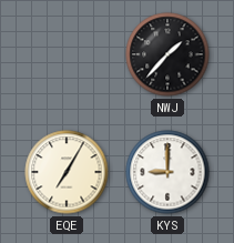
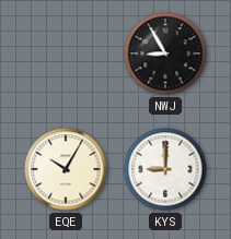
NWJ: 1:37 -> 8:55
EQE: 7:05 -> 10:05
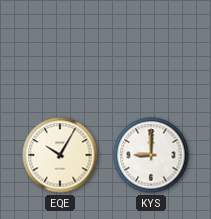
NWJ: 8:55 -> none
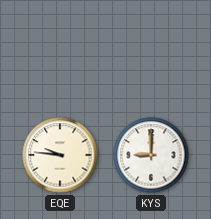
EQE: 10:05 -> 9:46
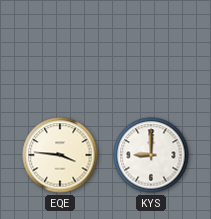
EQE: 9:46 -> 3:46
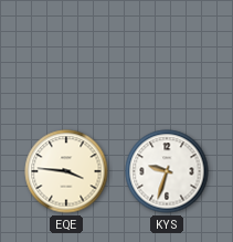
KYS: 9:00 -> 9:33
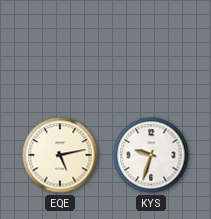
EQE: 3:46 -> 5:13
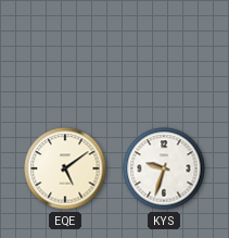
EQE: 5:13 -> 5:09
